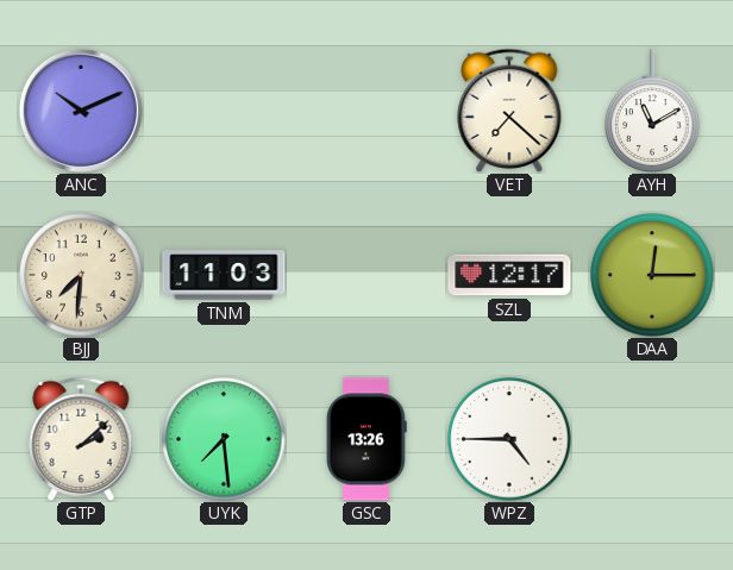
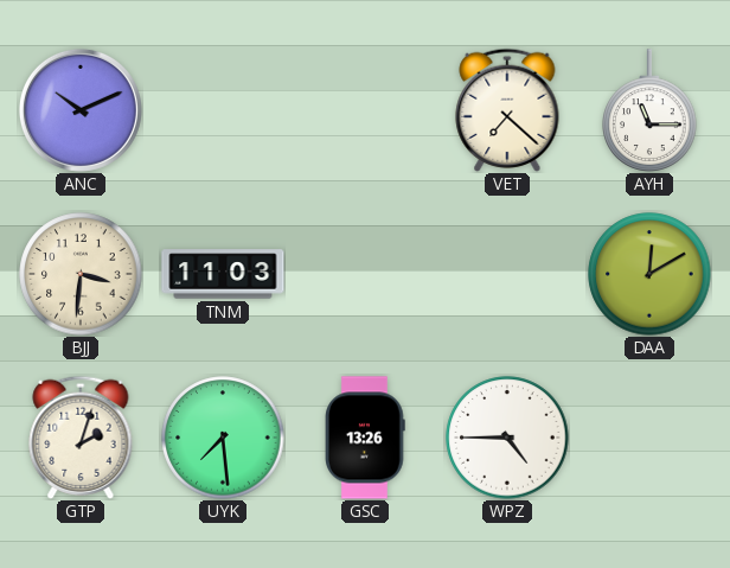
AYH: 11:10 -> 11:15
BJJ: 7:31 -> 3:31
SZL: 12:17 -> none
DAA: 12:15 -> 12:10
GTP: 2:08 -> 2:03
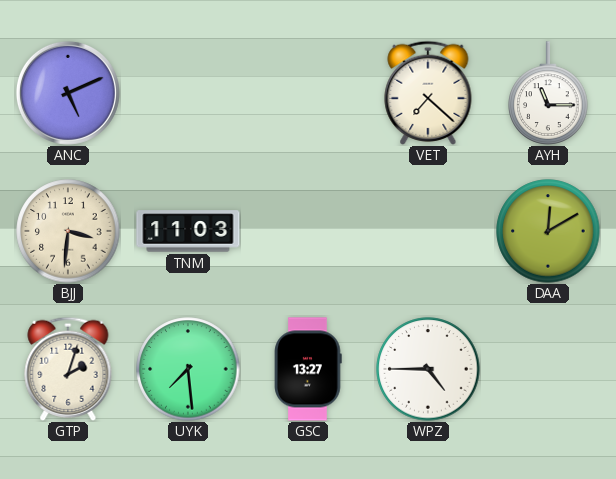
ANC: 10:11 -> 5:11
GSC: 13:26 -> 13:27
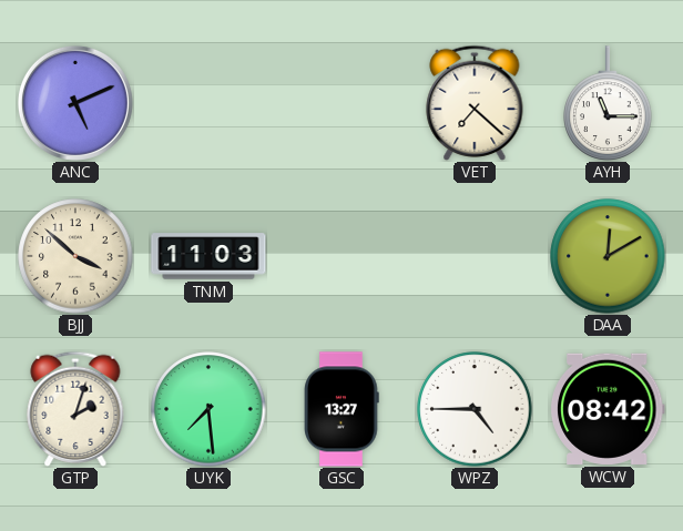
BJJ: 3:31 -> 3:52
WCW: none -> 08:42
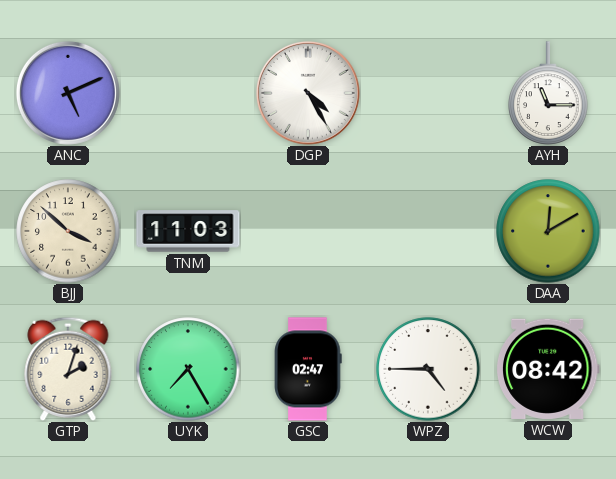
DGP: none -> 4:25
VET: 7:22 -> none
UYK: 7:29 -> 7:25
GSC: 13:27 -> 02:47
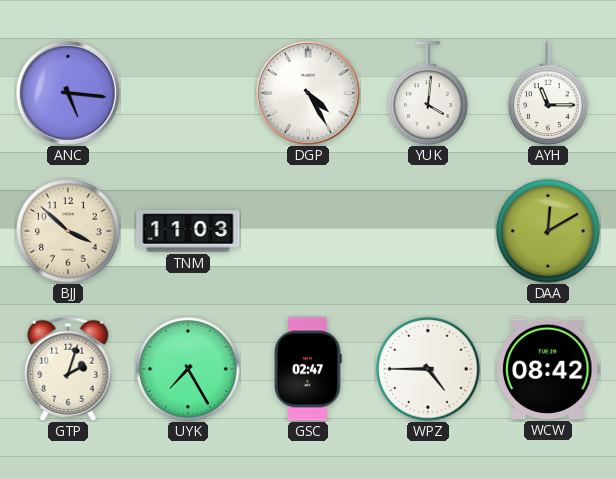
ANC: 5:11 -> 5:16
YUK: none -> 4:01
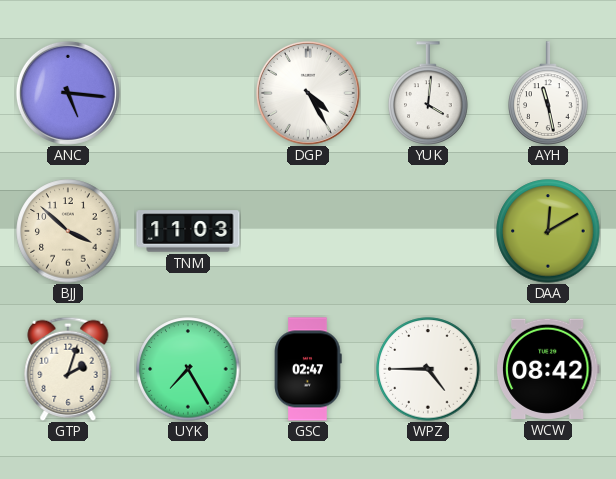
AYH: 11:15 -> 11:28
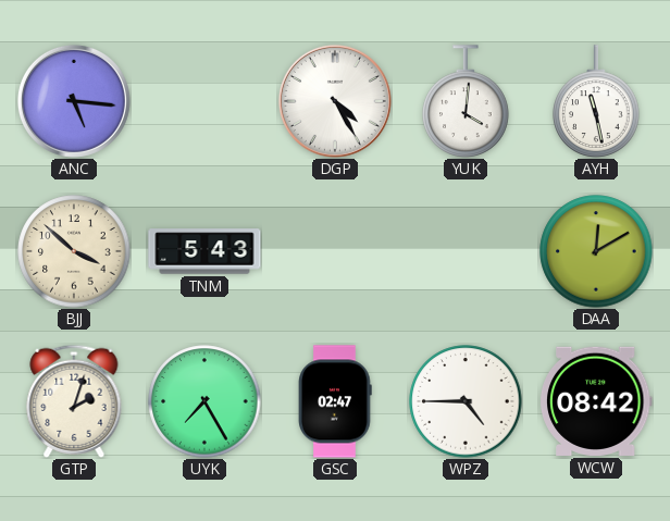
TNM: 11:03 -> 5:43
